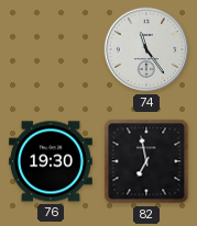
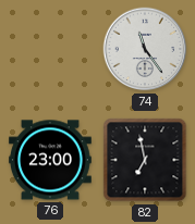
76: 19:30 -> 23:00
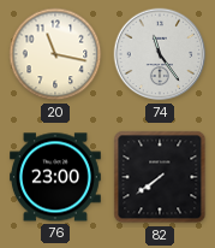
20: none -> 11:17
82: 6:58 -> 7:39
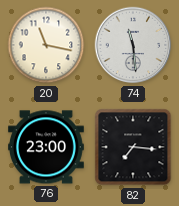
74: 11:24 -> 11:29
82: 7:39 -> 7:16
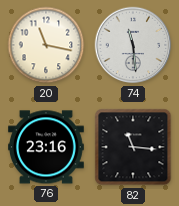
76: 23:00 -> 23:16
82: 7:16 -> 11:16
